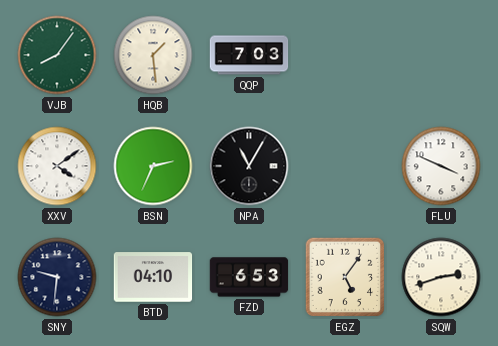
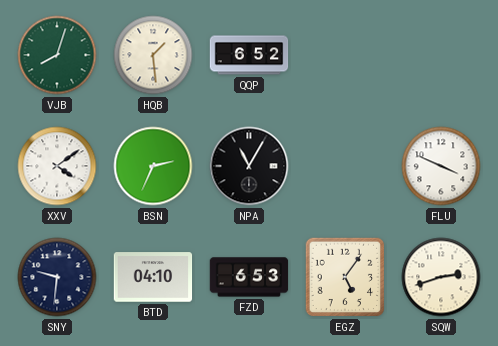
VJB: 8:06 -> 8:03
QQP: 7:03 -> 6:52
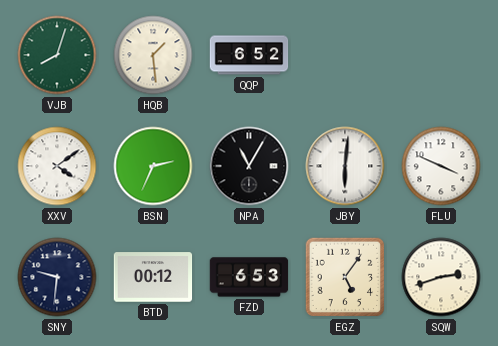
JBY: none -> 6:01
BTD: 04:10 -> 00:12
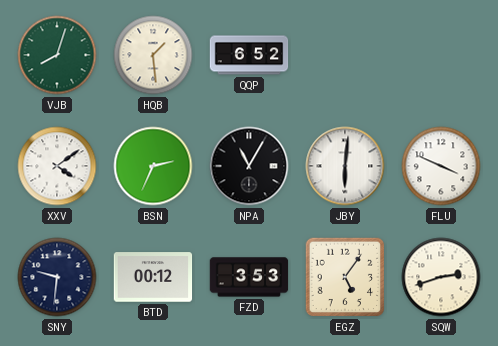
FZD: 6:53 -> 3:53
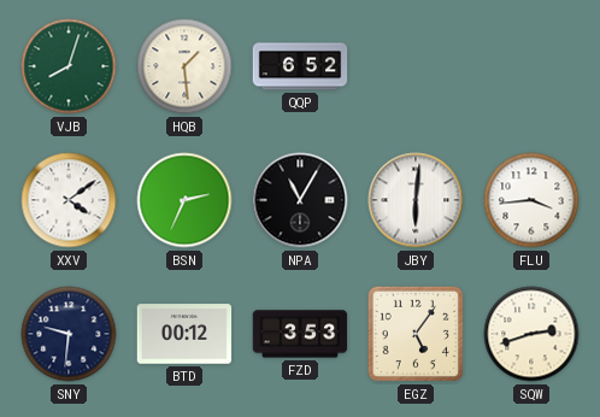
FLU: 3:49 -> 3:44
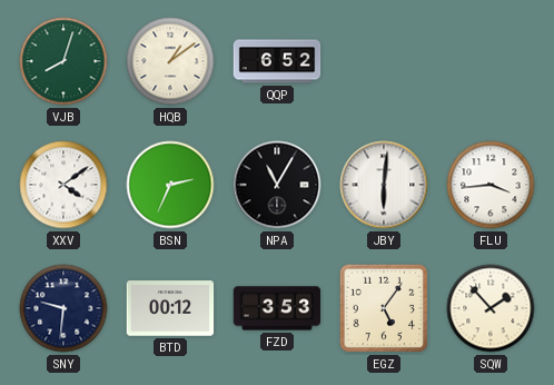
HQB: 1:29 -> 1:09
SQW: 2:42 -> 1:53
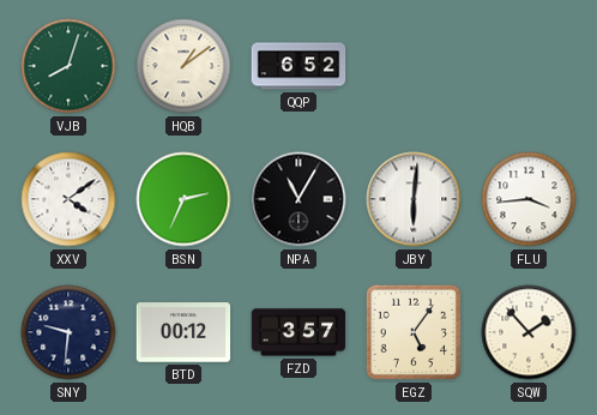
FZD: 3:53 -> 3:57
